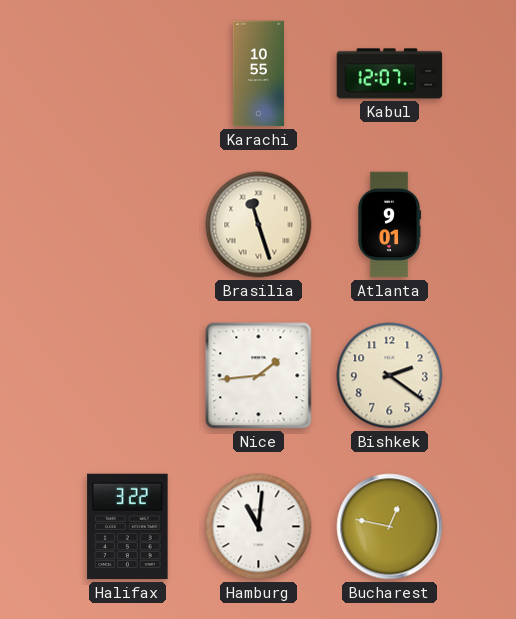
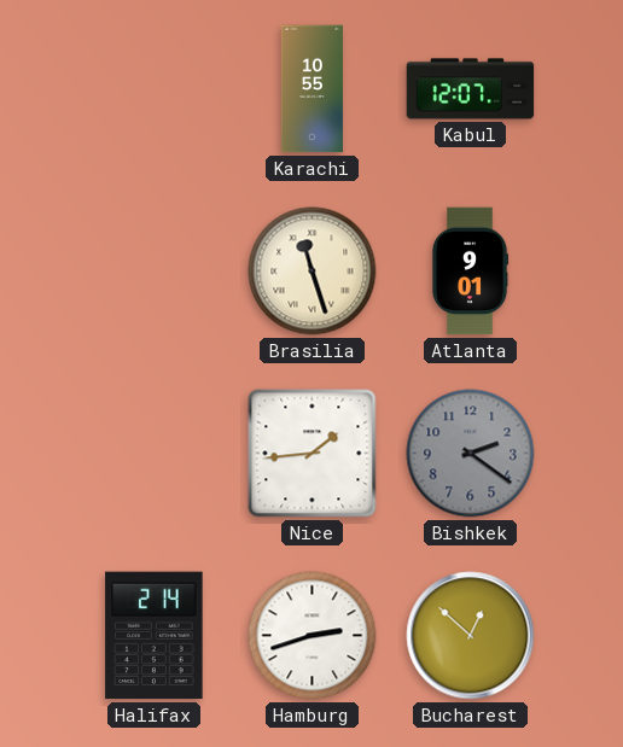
Bishkek dial: cream -> grey
Halifax: 3:22 -> 2:14
Hamburg: 11:01 -> 2:42
Bucharest: 12:47 -> 12:52
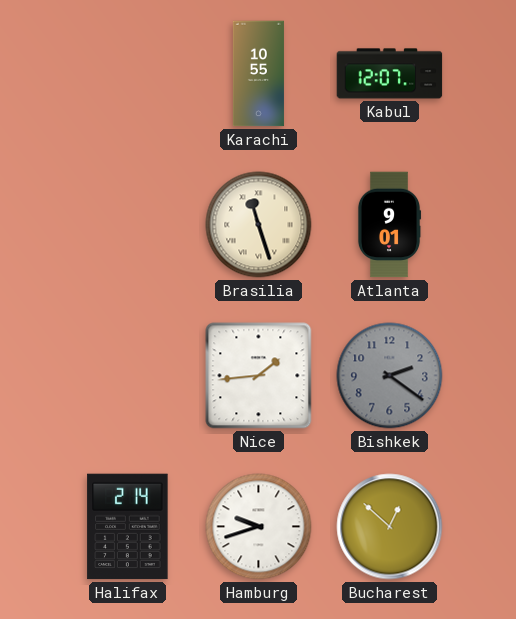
Hamburg: 2:42 -> 9:42
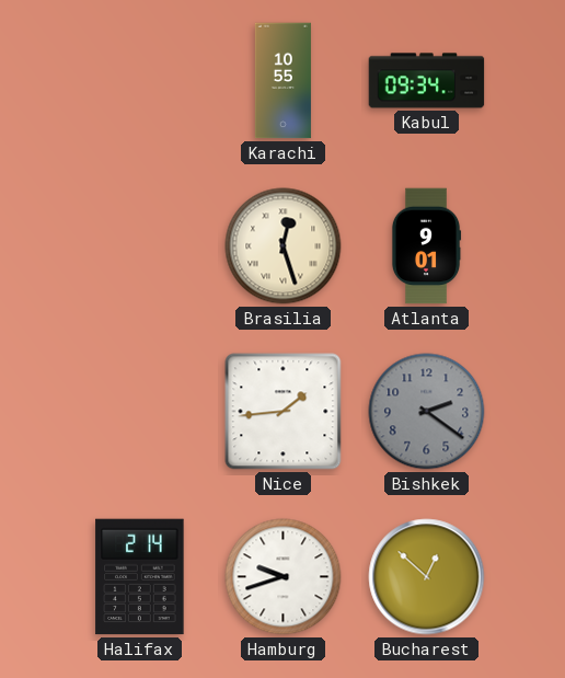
Kabul: 12:07 -> 09:34
Brasilia: 11:27 -> 12:27
